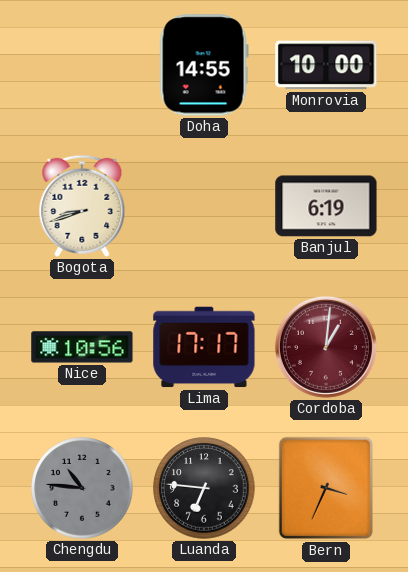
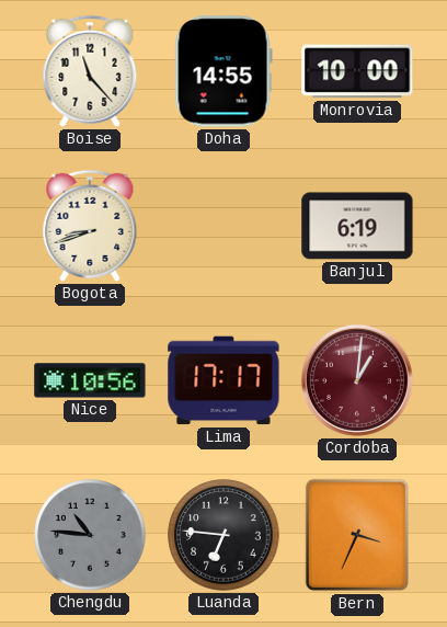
Boise: none -> 11:23
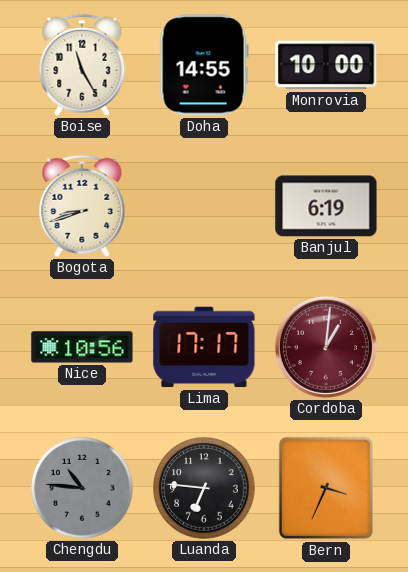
Boise: 11:23 -> 11:25
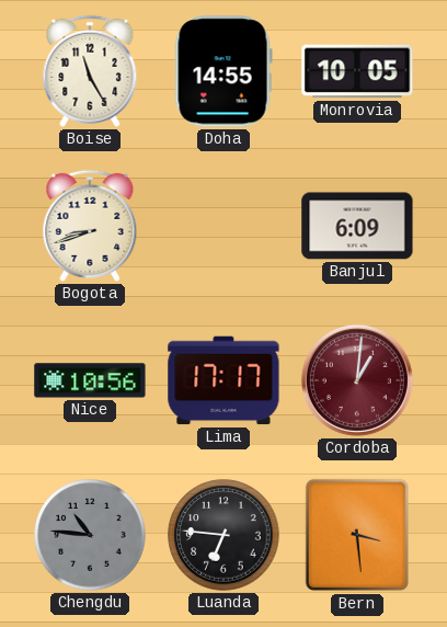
Monrovia: 10:00 -> 10:05
Banjul: 6:19 -> 6:09
Bern: 3:34 -> 3:29
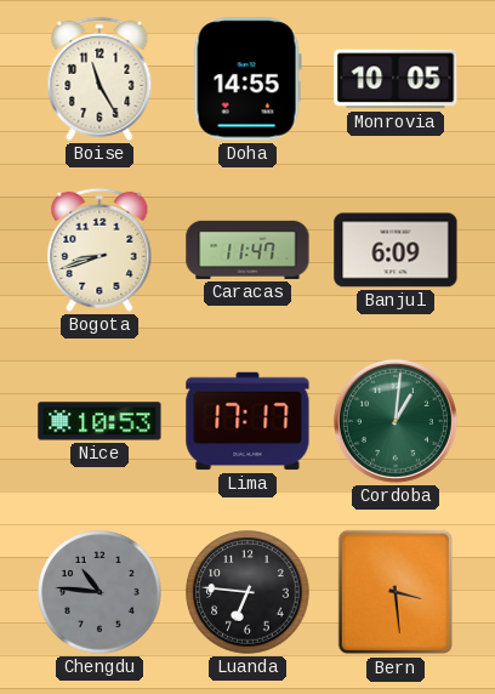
Caracas: none -> 11:47
Nice: 10:56 -> 10:53
Cordoba dial: burgundy -> green
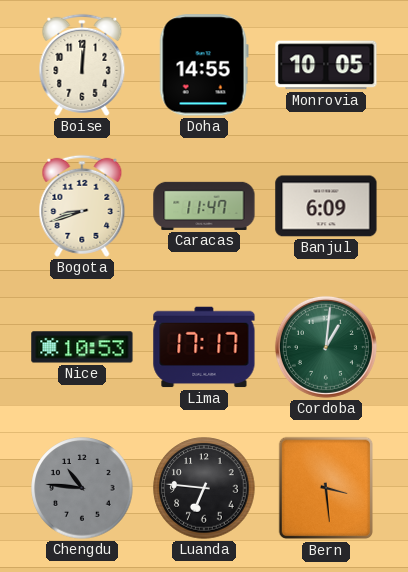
Boise: 11:25 -> 12:01
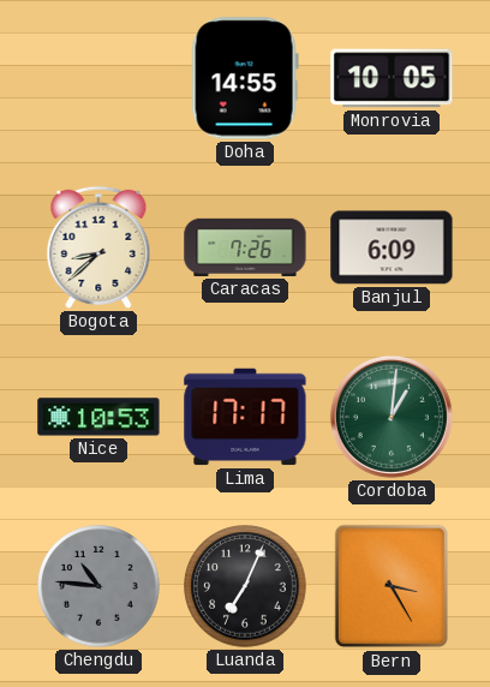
Boise: 12:01 -> none
Bogota: 8:42 -> 8:38
Caracas: 11:47 -> 7:26
Luanda: 6:46 -> 7:04
Bern: 3:29 -> 3:25
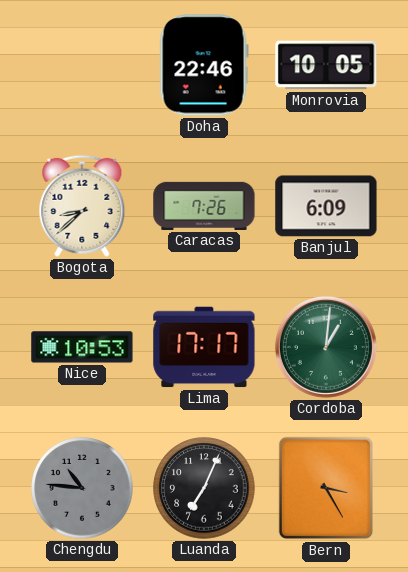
Doha: 14:55 -> 22:46
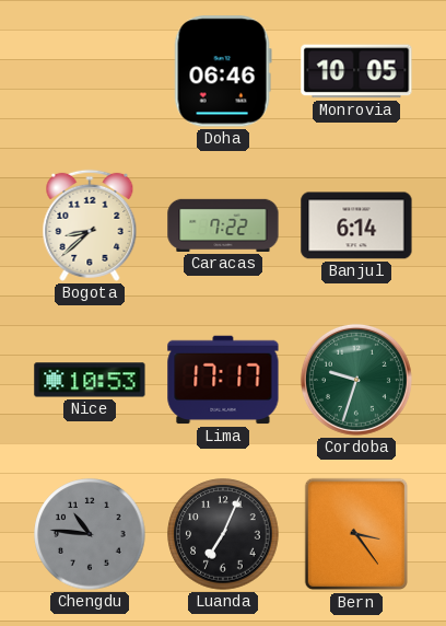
Doha: 22:46 -> 06:46
Caracas: 7:26 -> 7:22
Banjul: 6:09 -> 6:14
Cordoba: 1:01 -> 9:33
Bern: 3:25 -> 3:24
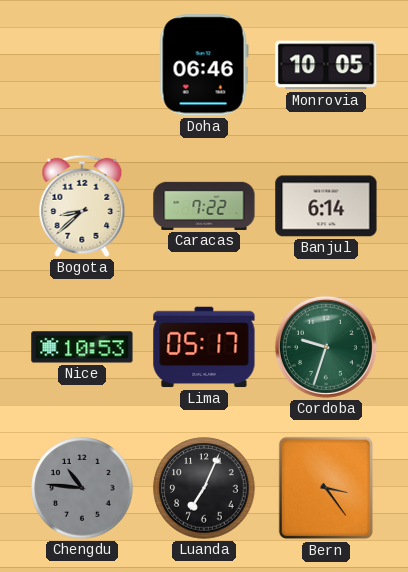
Lima: 17:17 -> 05:17
